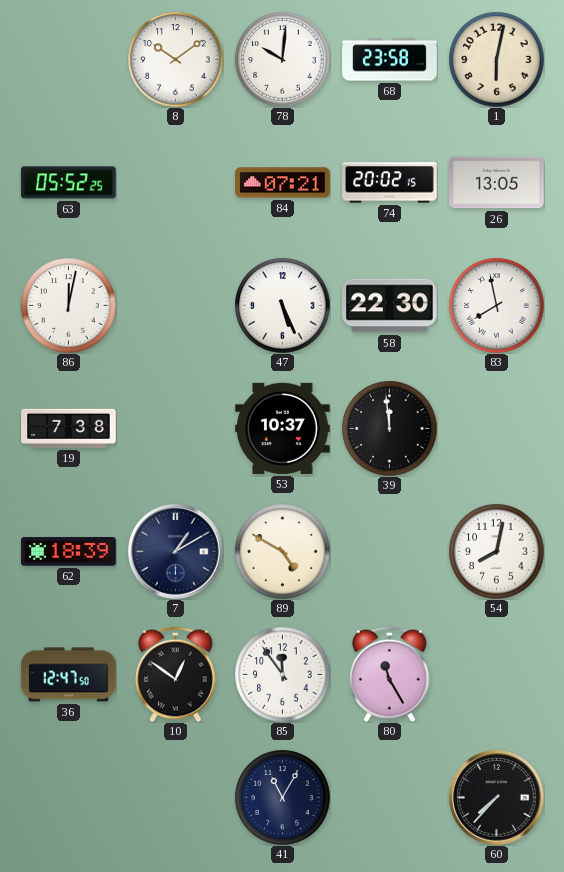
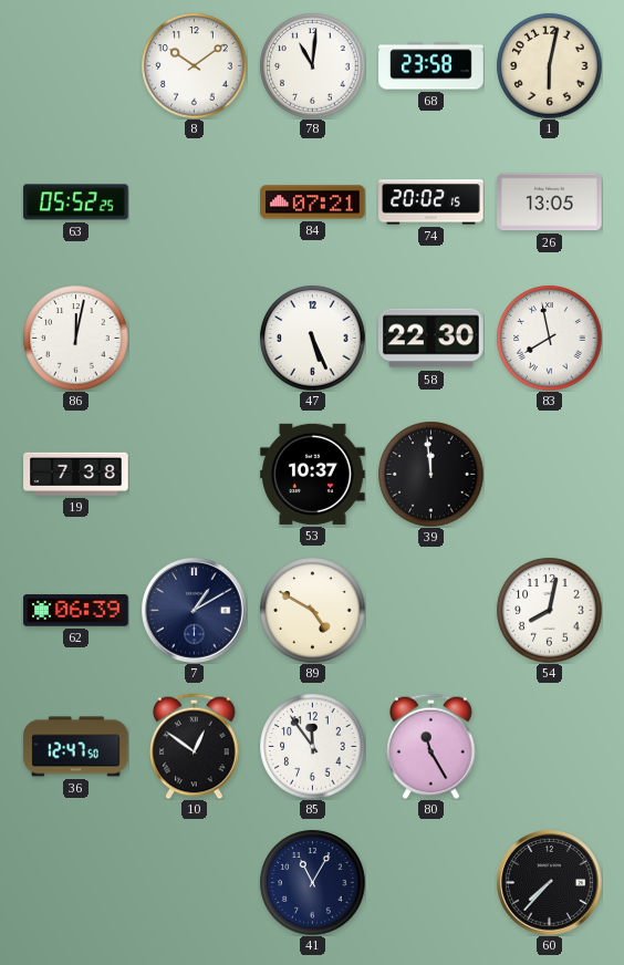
78: 10:01 -> 11:01
62: 18:39 -> 06:39
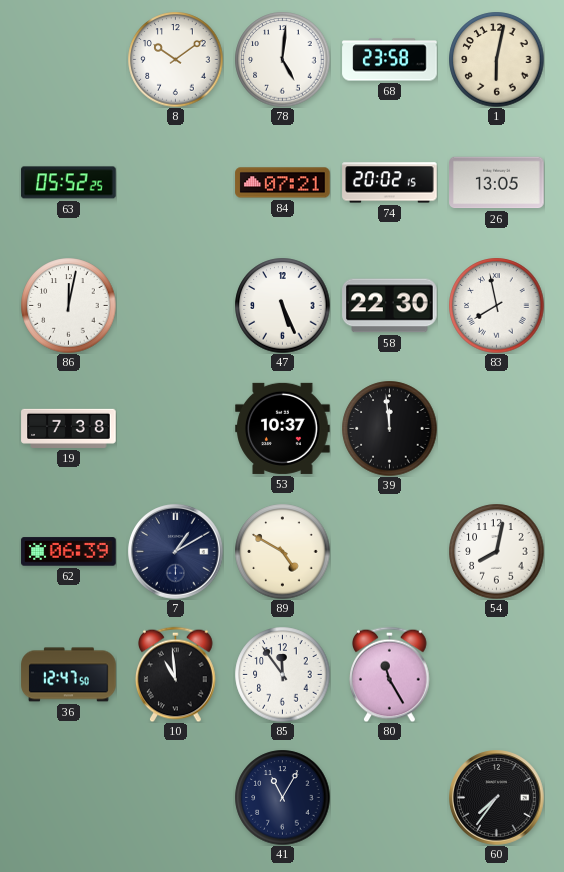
78: 11:01 -> 5:01
10: 12:51 -> 10:59
60: 7:37 -> 7:36
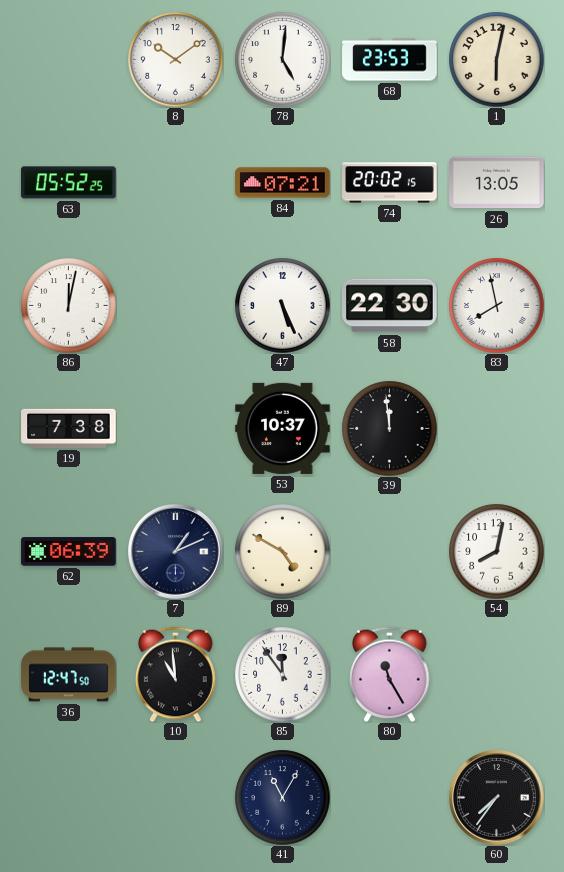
68: 23:58 -> 23:53
7: 1:10 -> 1:11
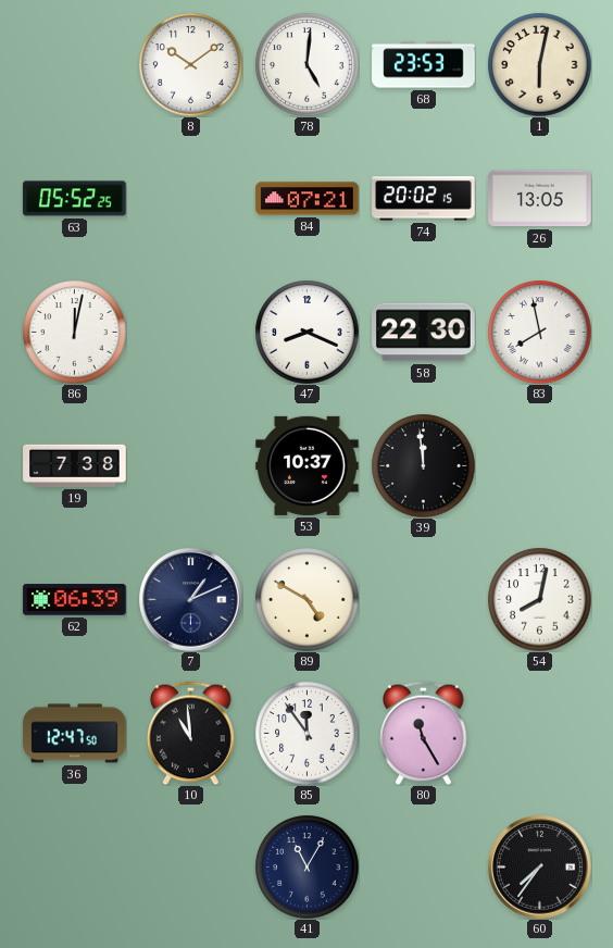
47: 5:26 -> 8:19
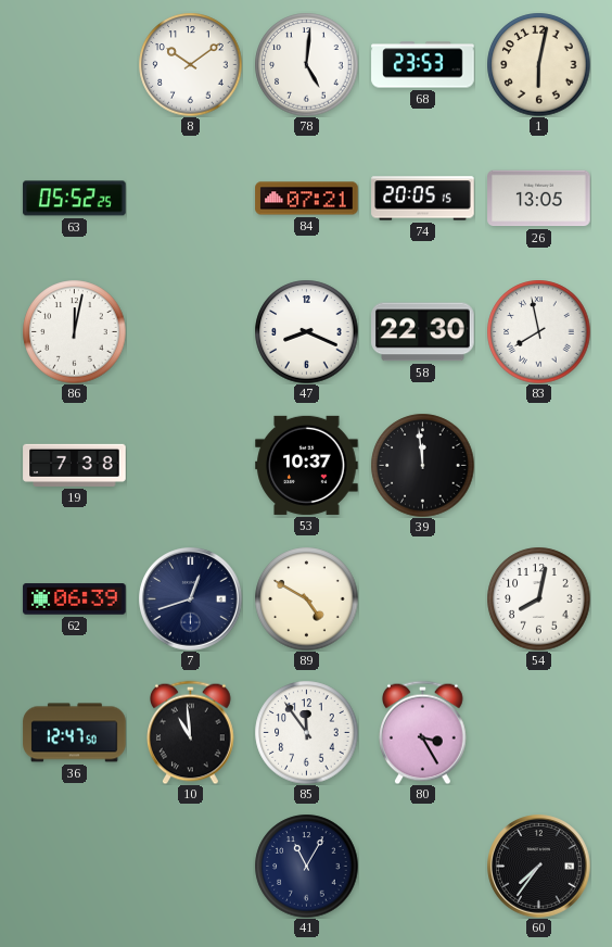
74: 20:02 -> 20:05
7: 1:11 -> 12:42
80: 11:25 -> 3:25
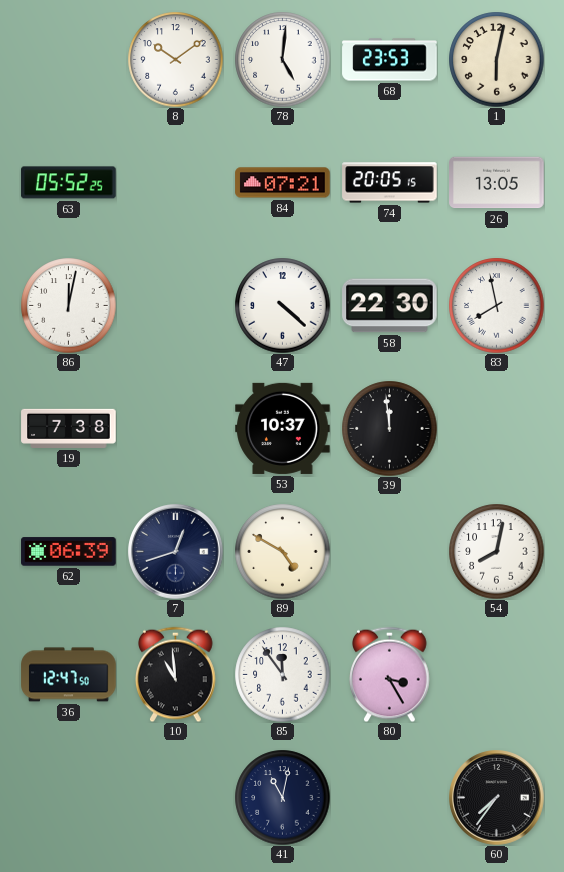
47: 8:19 -> 4:22
41: 11:05 -> 11:02
